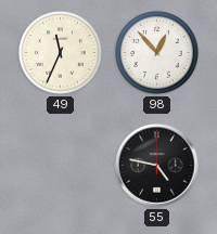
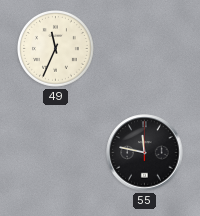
98: 12:53 -> none
55: 4:47 -> 11:47
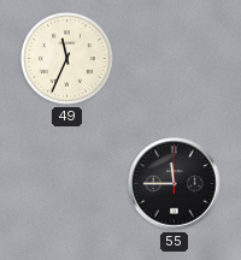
55: 11:47 -> 11:45
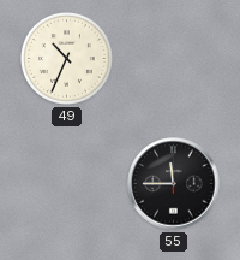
49: 11:34 -> 10:34
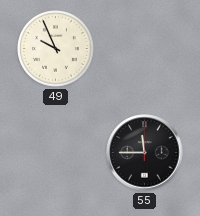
49: 10:34 -> 9:56
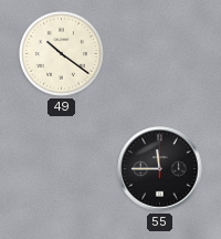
49: 9:56 -> 10:21
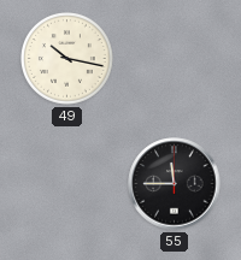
49: 10:21 -> 10:17
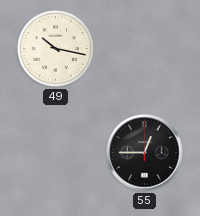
55: 11:45 -> 12:45
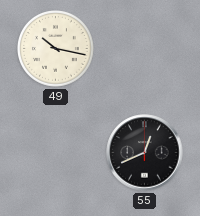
55: 12:45 -> 12:41
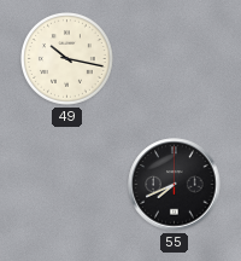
55: 12:41 -> 7:41
